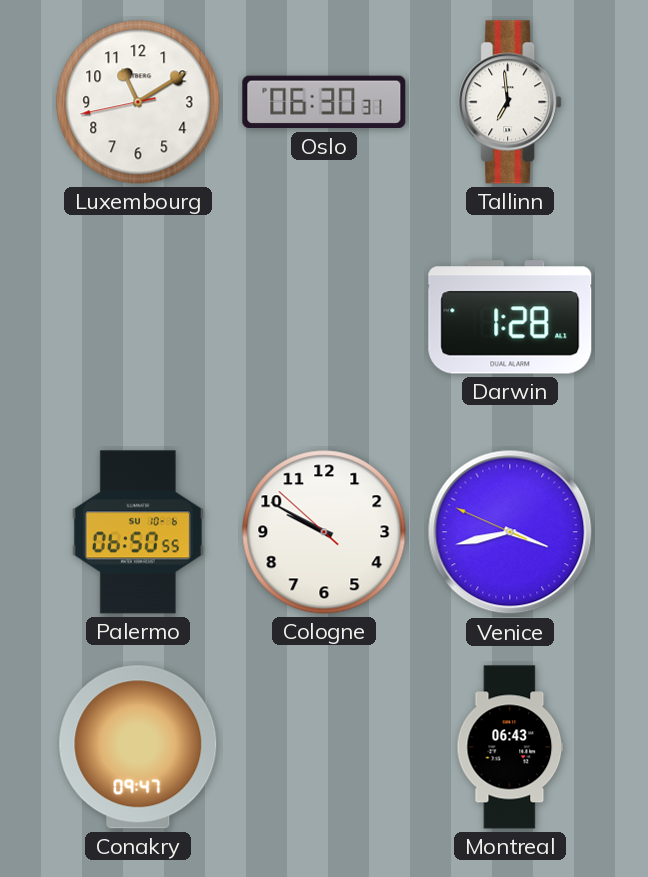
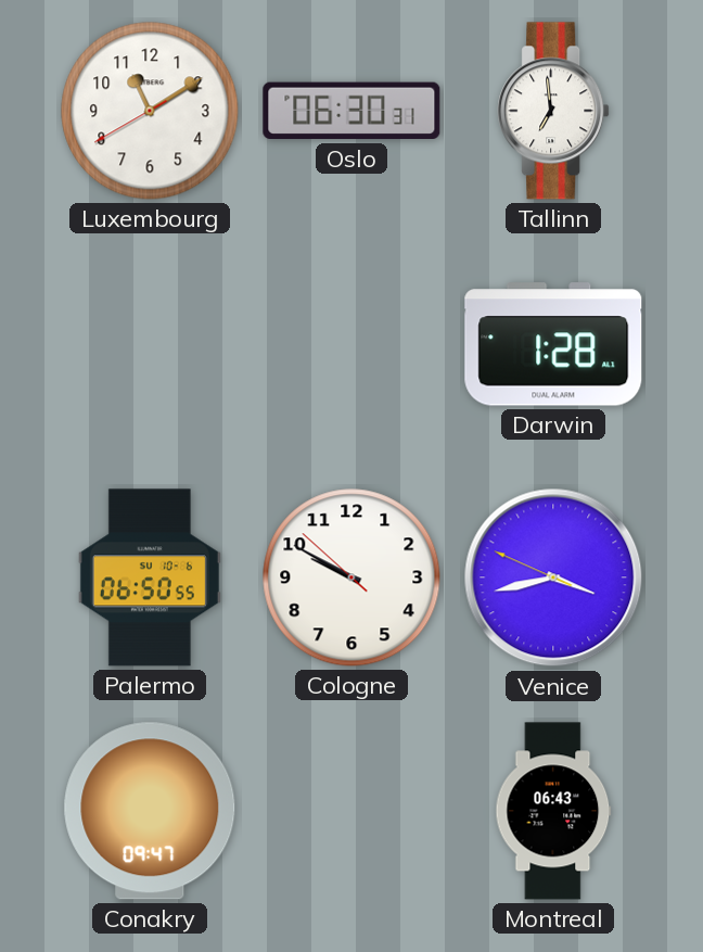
Luxembourg: 11:09:43 -> 11:09:40
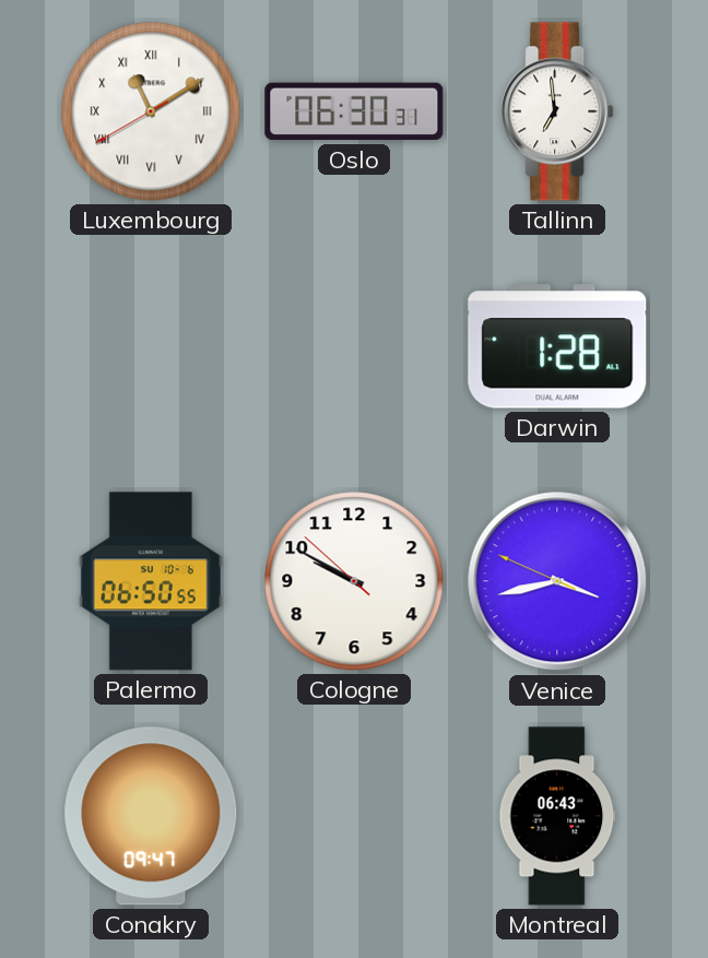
Luxembourg numerals: Arabic -> Roman
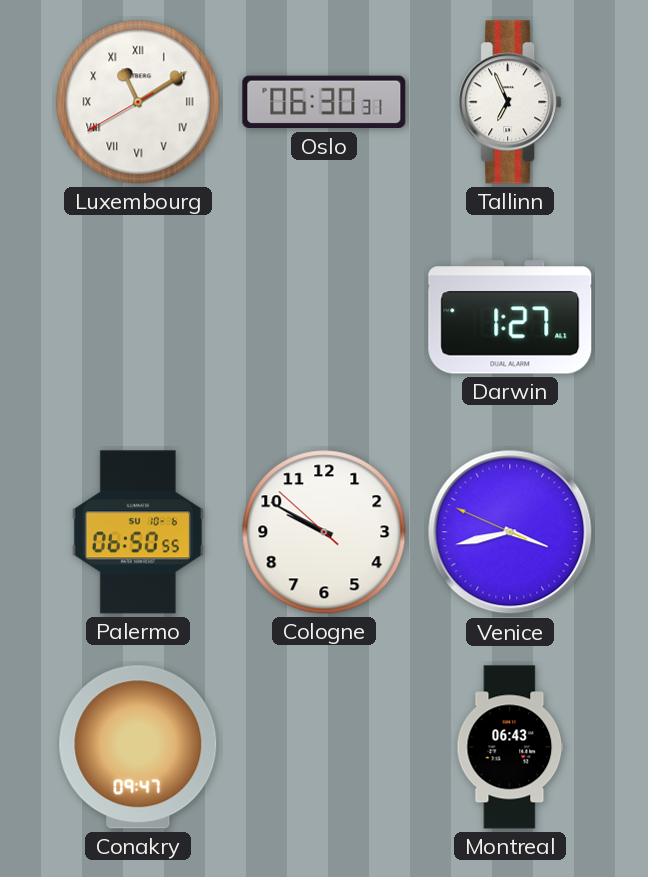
Tallinn: 6:59 -> 6:56
Darwin: 1:28 -> 1:27
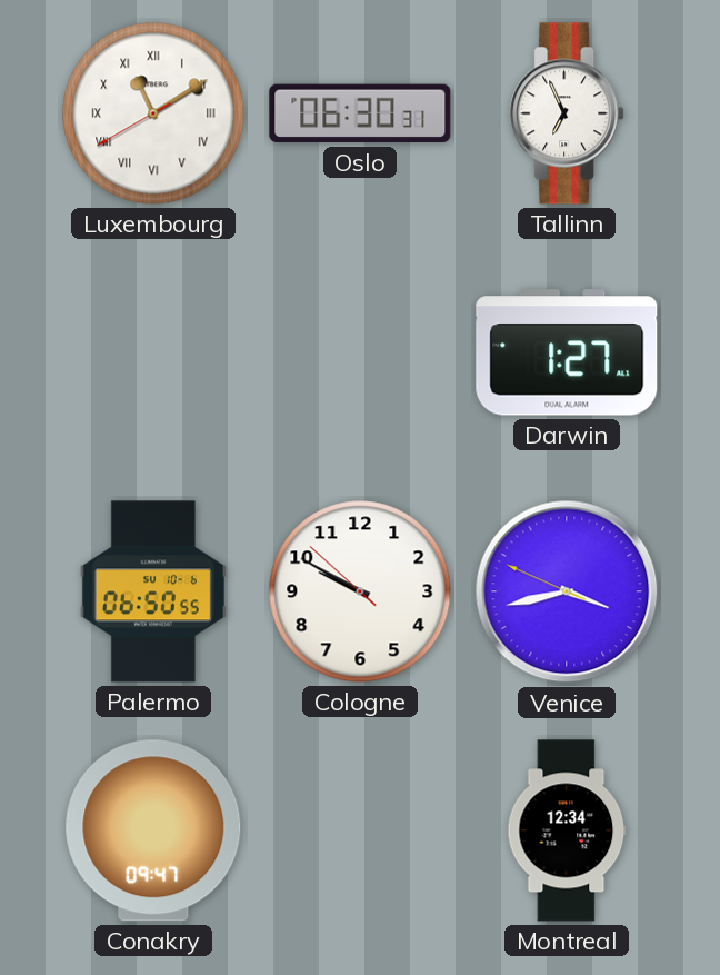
Montreal: 06:43 -> 12:34
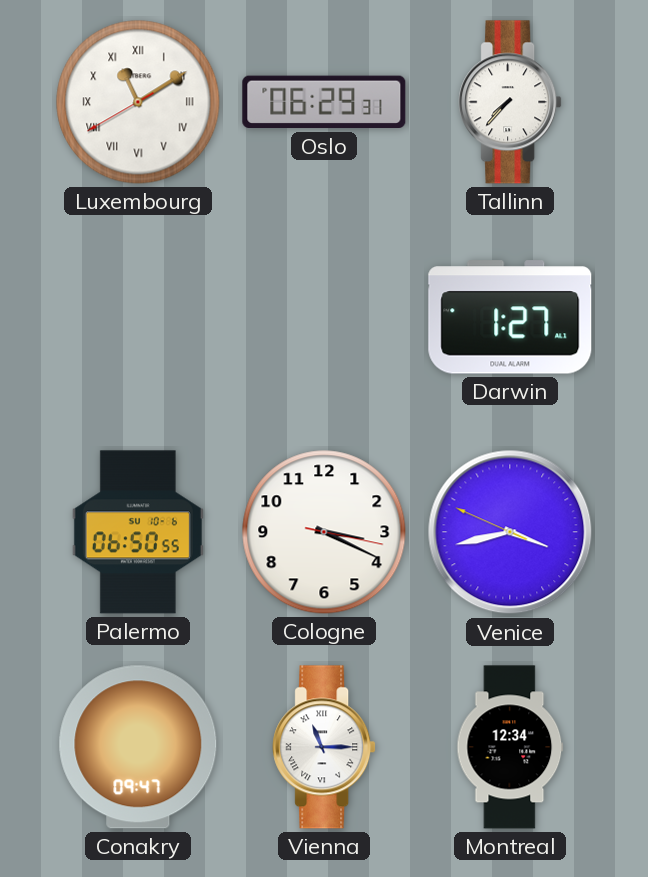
Oslo: 06:30 -> 06:29
Tallinn: 6:56 -> 7:37
Cologne: 9:49 -> 3:19
Vienna: none -> 11:15
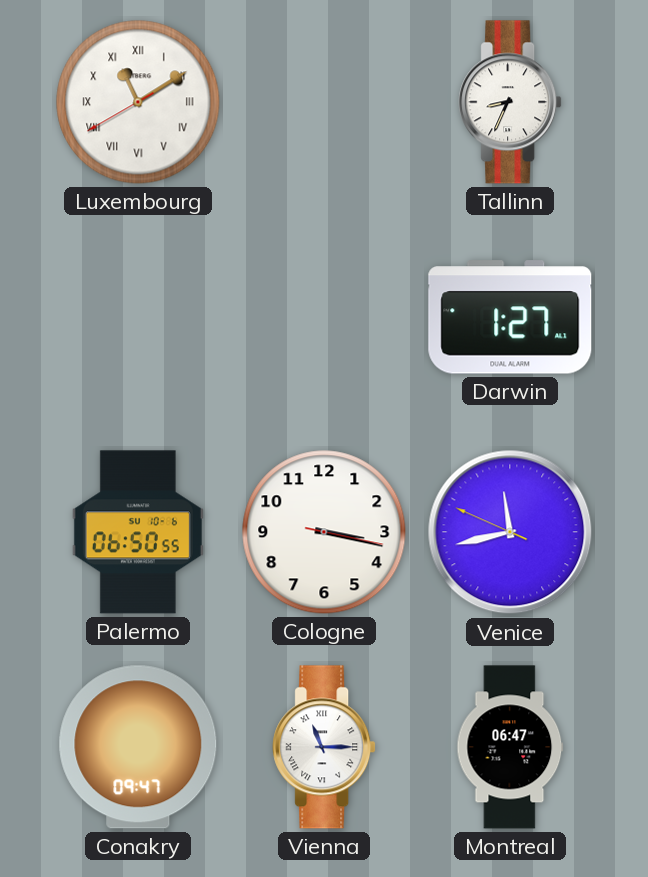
Oslo: 06:29 -> none
Tallinn: 7:37 -> 8:34
Cologne: 3:19 -> 3:17
Venice: 3:42 -> 11:42
Montreal: 12:34 -> 06:47
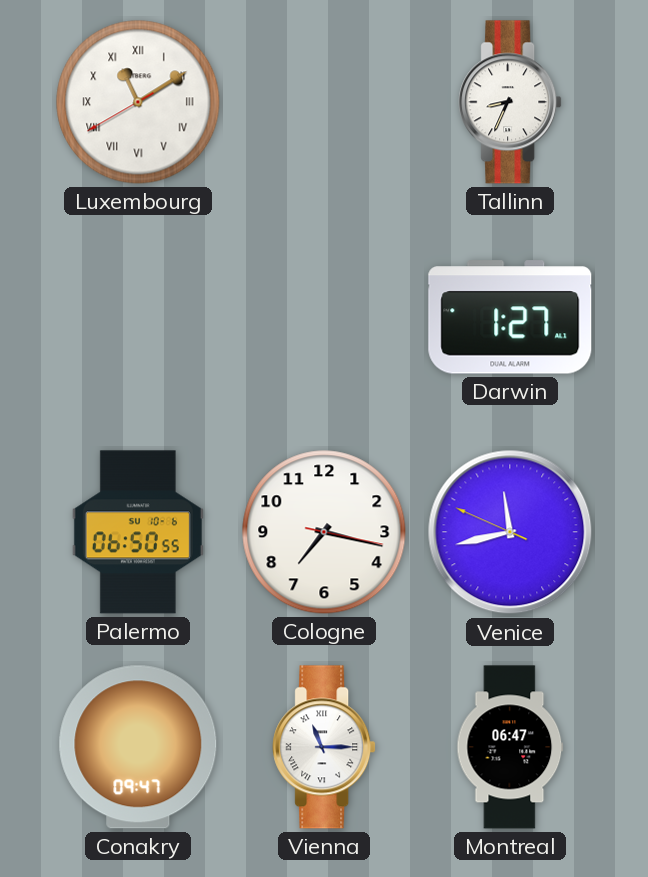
Cologne: 3:17 -> 7:17
